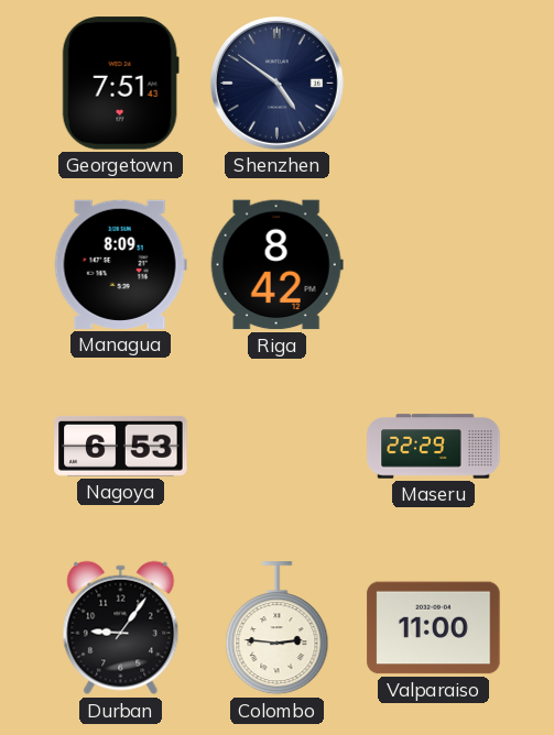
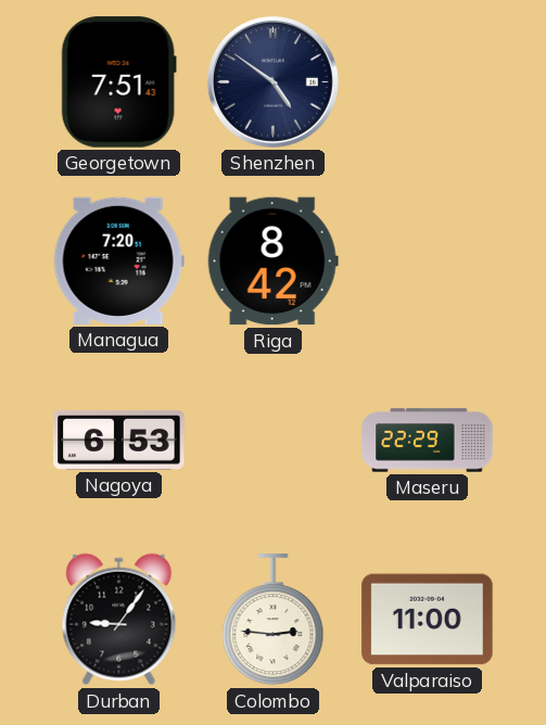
Managua: 8:09 -> 7:20
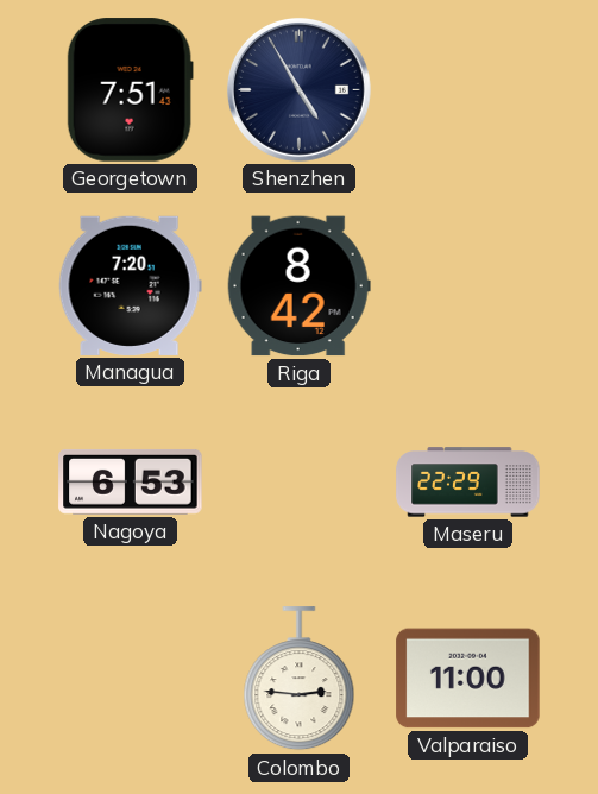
Shenzhen: 4:51 -> 4:55
Durban: 9:06 -> none
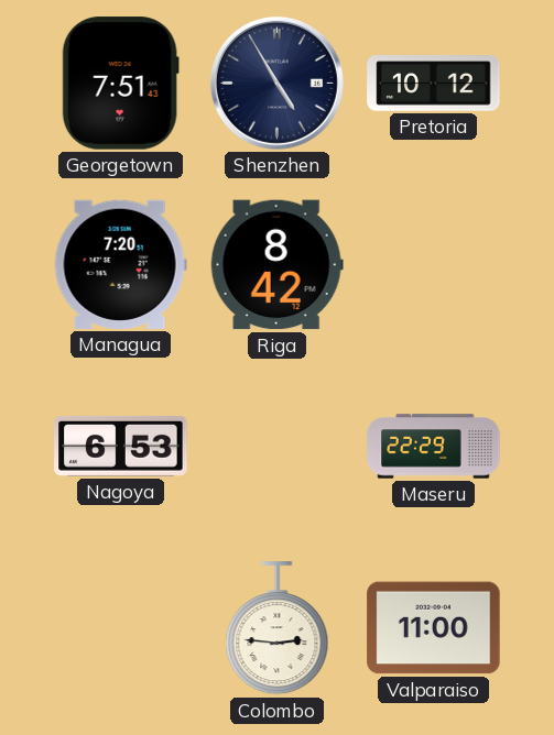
Pretoria: none -> 10:12
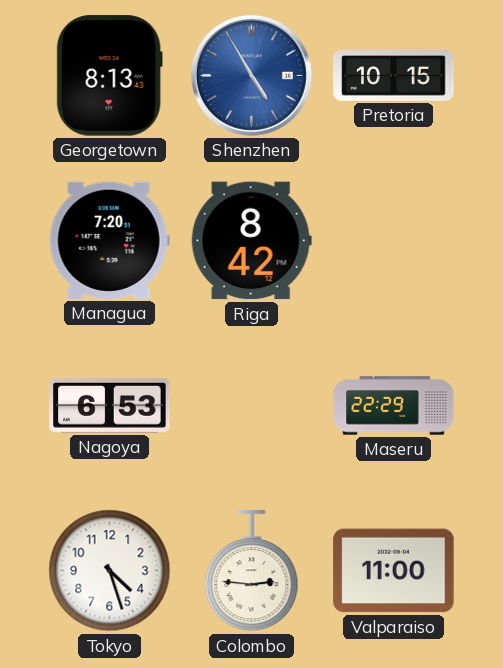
Georgetown: 7:51 -> 8:13
Shenzhen dial: navy -> blue
Pretoria: 10:12 -> 10:15
Tokyo: none -> 4:27
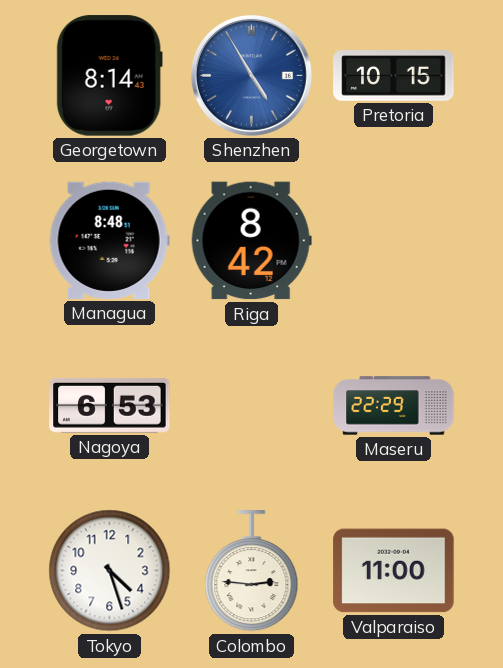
Georgetown: 8:13 -> 8:14
Managua: 7:20 -> 8:48
